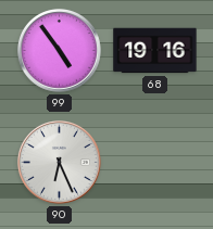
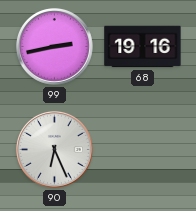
99: 4:54 -> 2:43
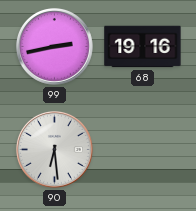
90: 6:26 -> 6:29
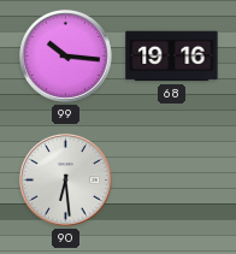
99: 2:43 -> 10:16
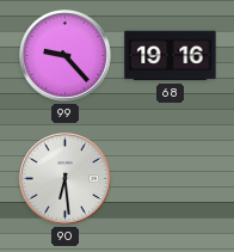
99: 10:16 -> 9:23
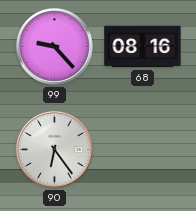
68: 19:16 -> 08:16
90: 6:29 -> 6:24
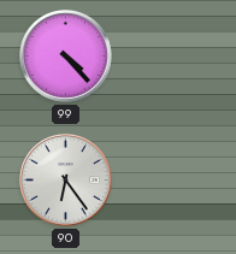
99: 9:23 -> 4:23
68: 08:16 -> none
